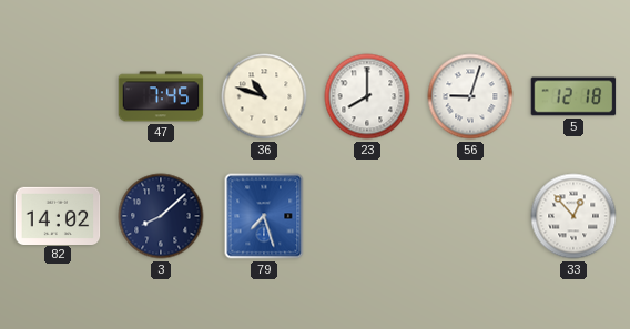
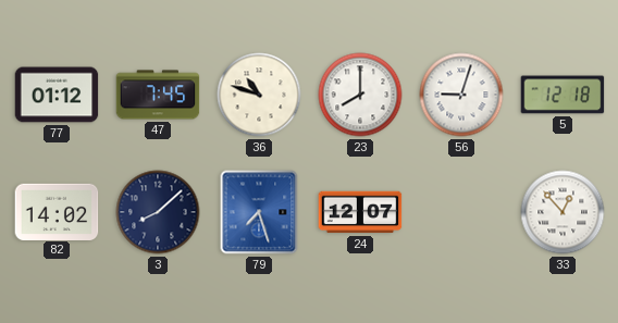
77: none -> 01:12
24: none -> 12:07
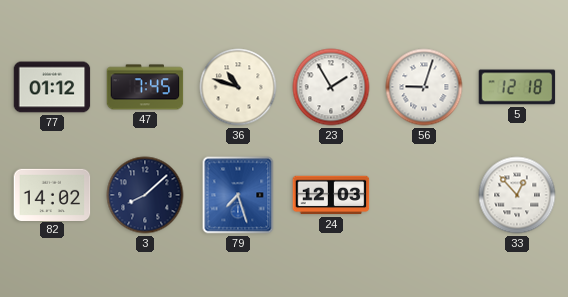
23: 8:00 -> 1:55
24: 12:07 -> 12:03
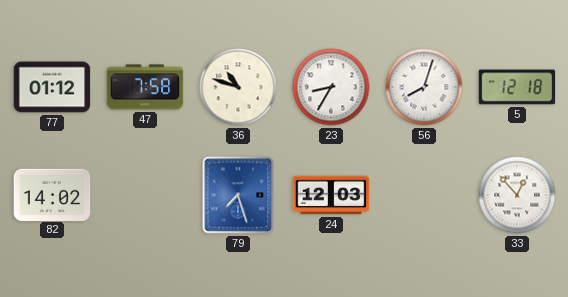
47: 7:45 -> 7:58
23: 1:55 -> 8:35
56: 9:03 -> 8:03
3: 8:08 -> none
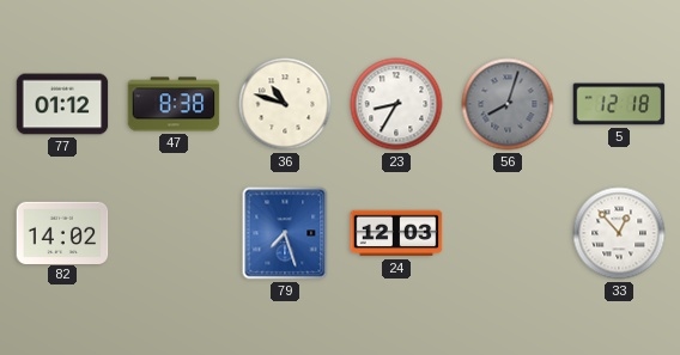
47: 7:58 -> 8:38
56 dial: white -> grey
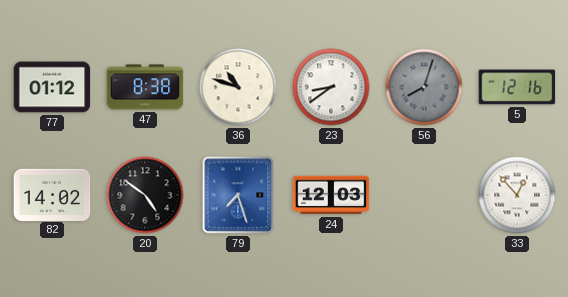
23: 8:35 -> 8:39
5: 12:18 -> 12:16
20: none -> 4:51
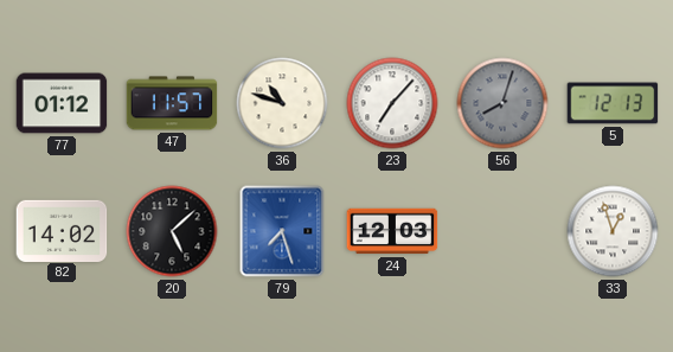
47: 8:38 -> 11:57
23: 8:39 -> 7:07
5: 12:16 -> 12:13
20: 4:51 -> 5:08
33: 12:53 -> 12:57
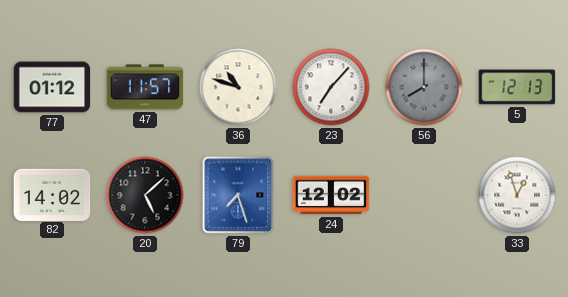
56: 8:03 -> 8:00
24: 12:03 -> 12:02
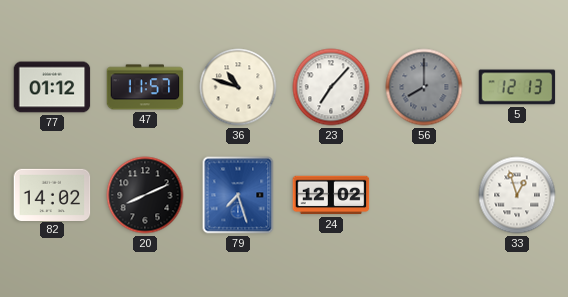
20: 5:08 -> 8:11
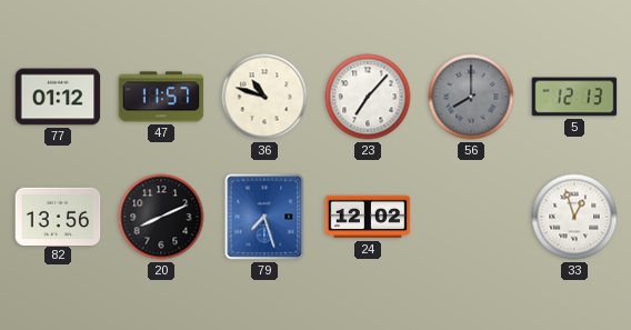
82: 14:02 -> 13:56
